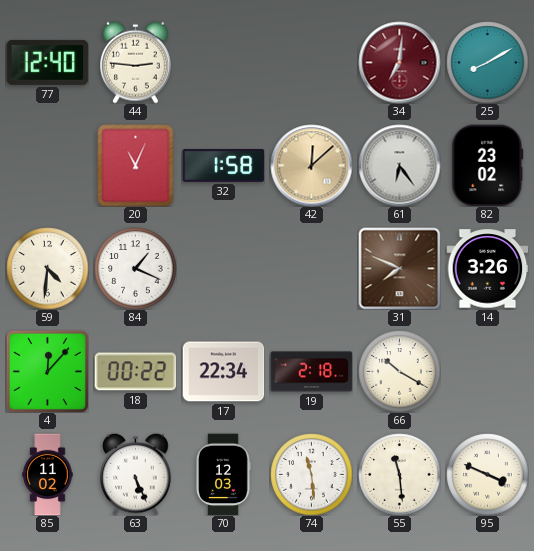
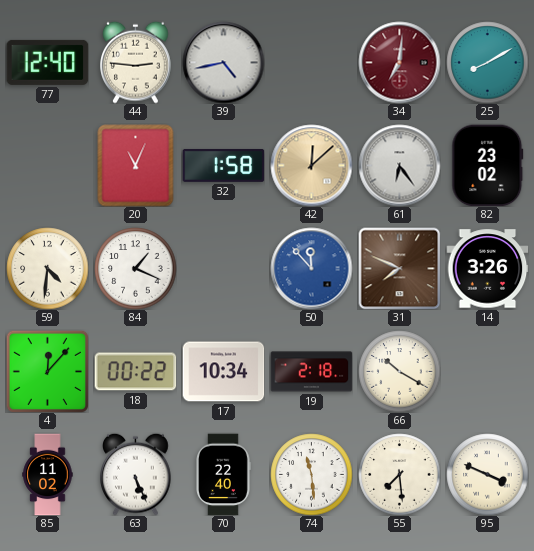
39: none -> 4:43
50: none -> 11:53
17: 22:34 -> 10:34
70: 12:03 -> 22:40
55: 11:29 -> 7:29
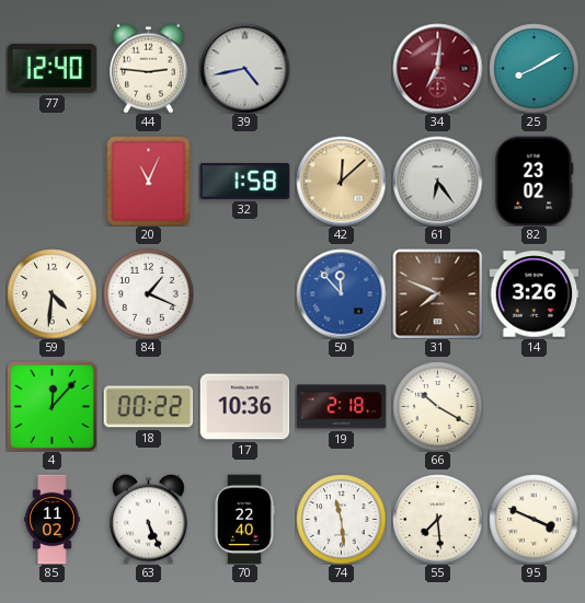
17: 10:34 -> 10:36
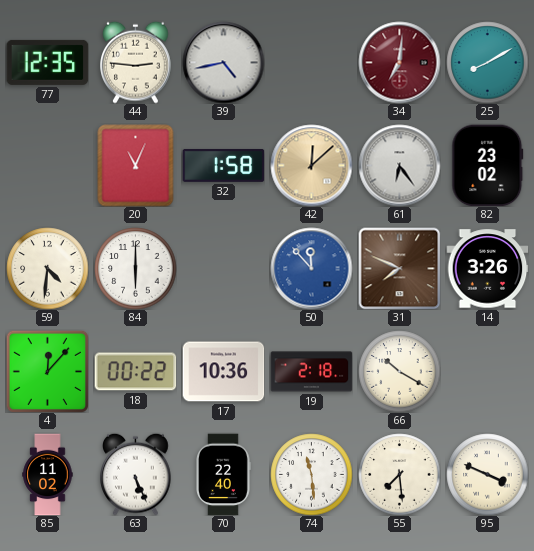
77: 12:40 -> 12:35
84: 1:19 -> 6:00
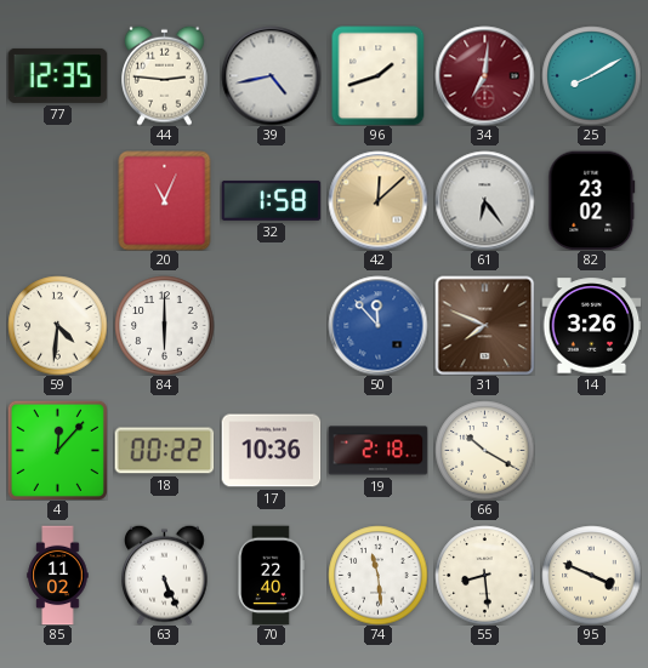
96: none -> 1:42
55: 7:29 -> 8:29
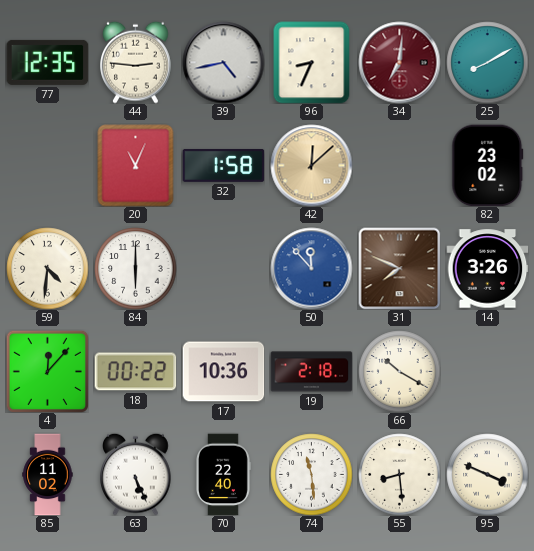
96: 1:42 -> 8:34
61: 6:24 -> none
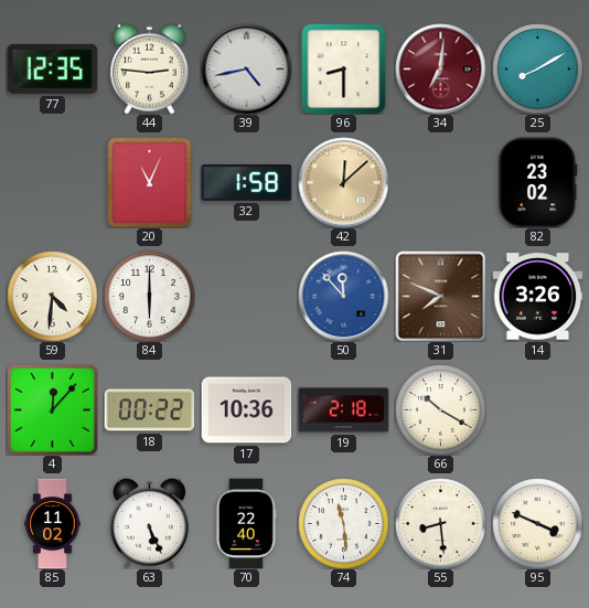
96: 8:34 -> 8:30
